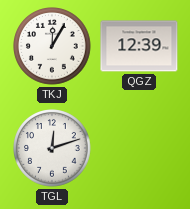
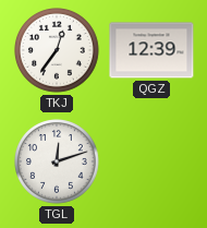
TKJ: 12:05 -> 12:36
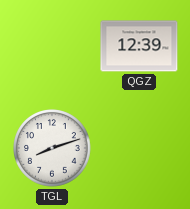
TKJ: 12:36 -> none
TGL: 12:12 -> 8:12
